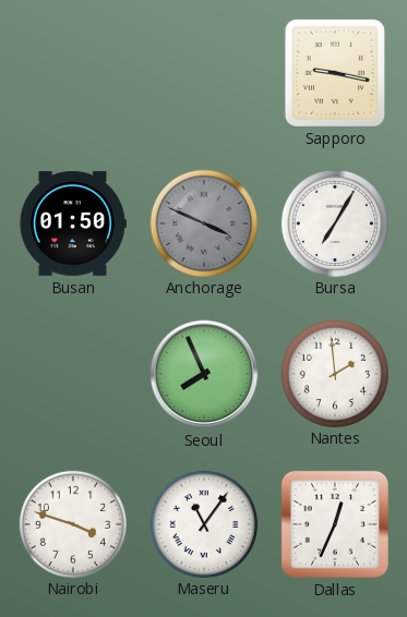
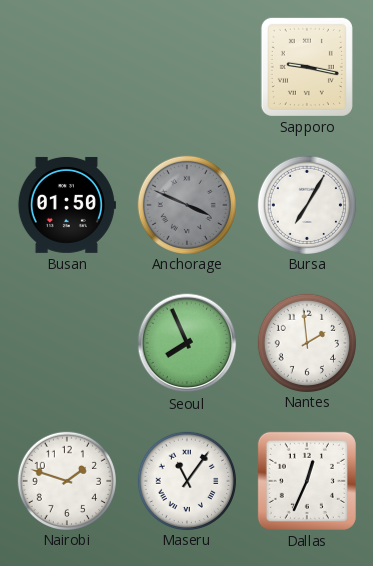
Nairobi: 3:48 -> 1:48
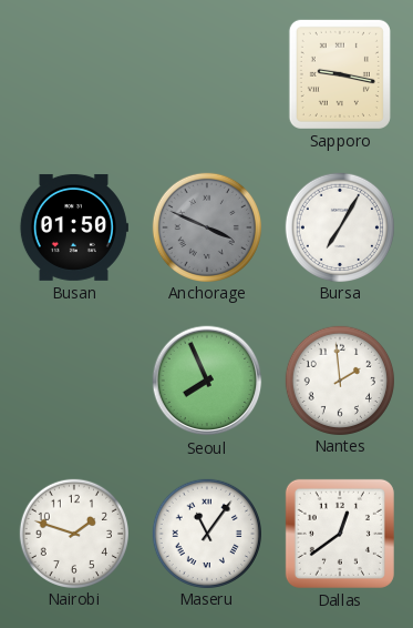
Dallas: 12:34 -> 12:39
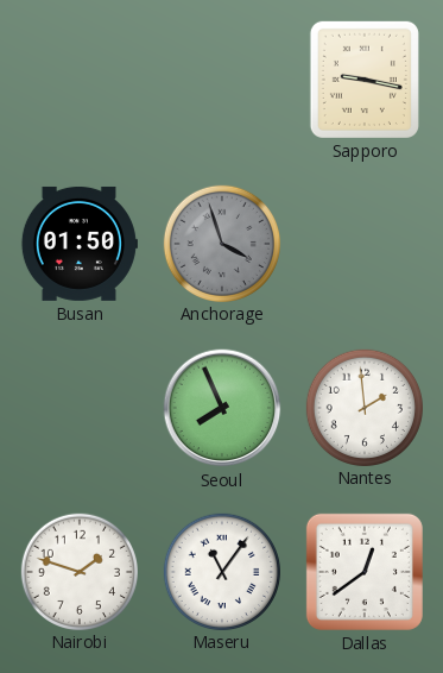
Anchorage: 3:49 -> 3:57
Bursa: 7:05 -> none
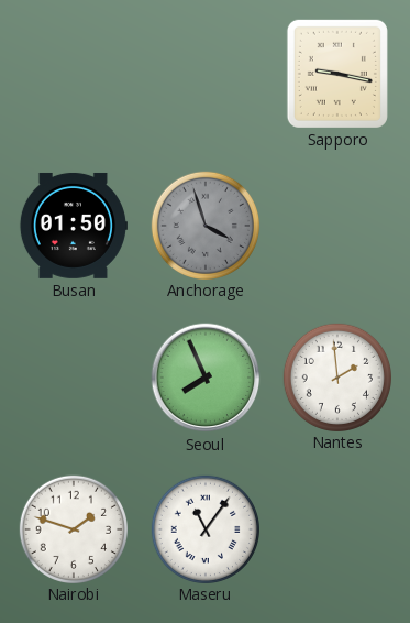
Dallas: 12:39 -> none
